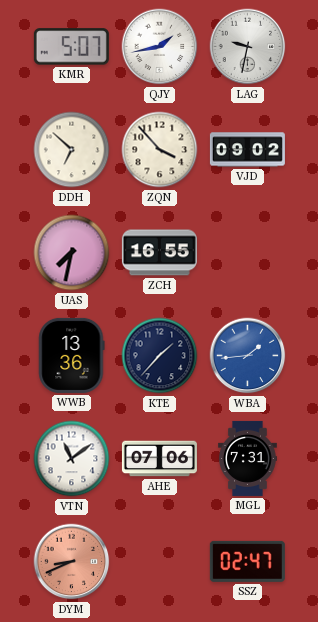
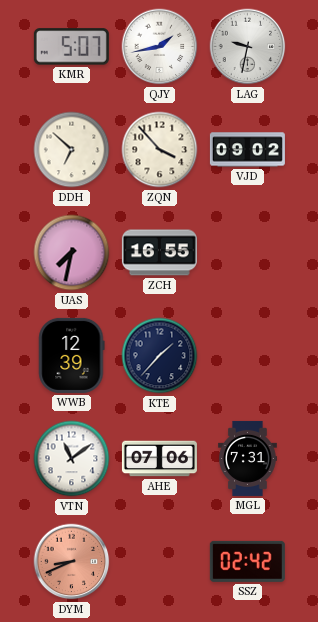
WWB: 13:36 -> 12:39
WBA: 1:44 -> none
SSZ: 02:47 -> 02:42
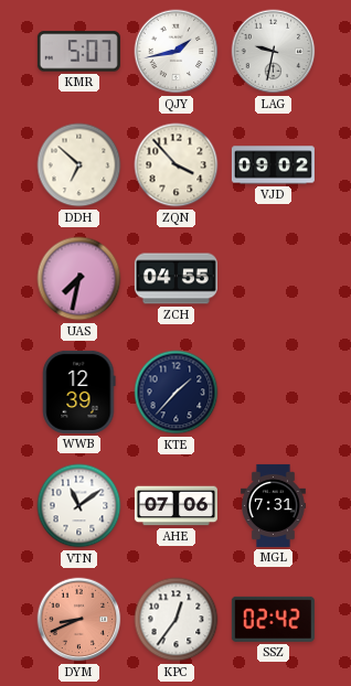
ZCH: 16:55 -> 04:55
KPC: none -> 12:36
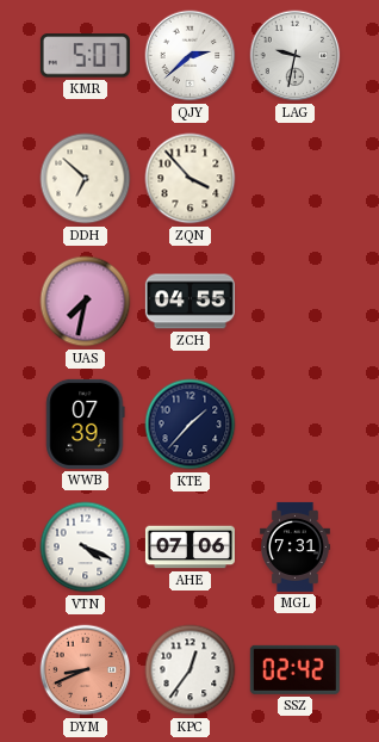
QJY: 1:43 -> 2:38
VJD: 09:02 -> none
WWB: 12:39 -> 07:39
VTN: 11:09 -> 4:19
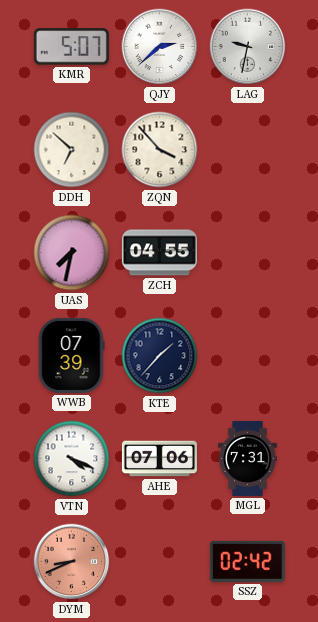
KPC: 12:36 -> none
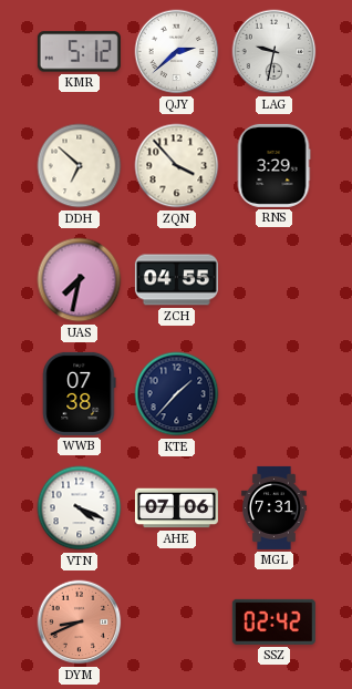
KMR: 5:07 -> 5:12
RNS: none -> 3:29
WWB: 07:39 -> 07:38
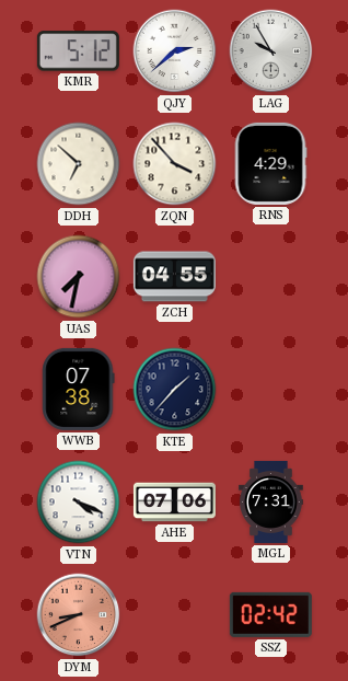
LAG: 9:32 -> 9:55
RNS: 3:29 -> 4:29
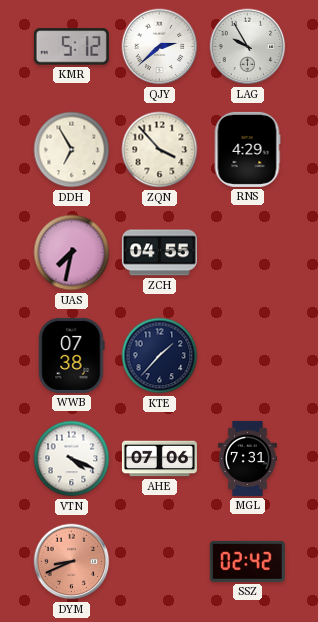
DDH: 6:52 -> 6:55
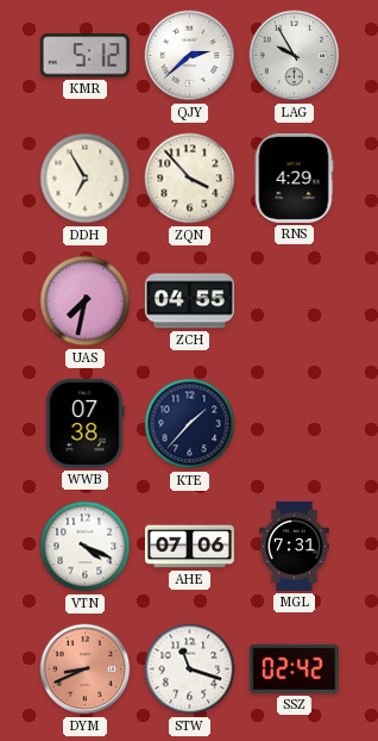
STW: none -> 11:18
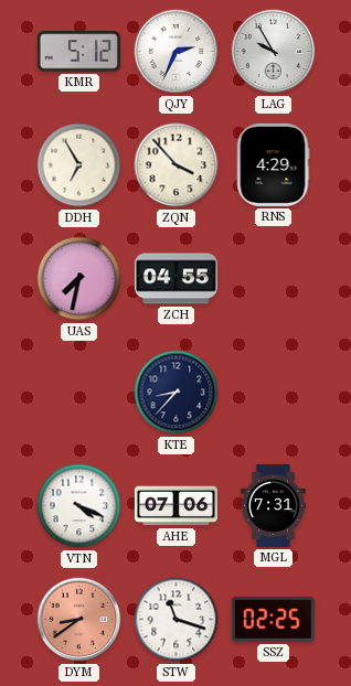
QJY: 2:38 -> 2:34
WWB: 07:38 -> none
KTE: 1:37 -> 8:37
DYM: 8:41 -> 8:39
SSZ: 02:42 -> 02:25
